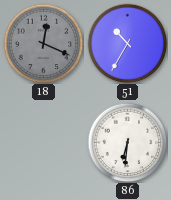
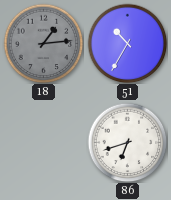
18: 12:19 -> 1:14
86: 6:31 -> 6:42
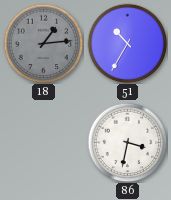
86: 6:42 -> 3:32
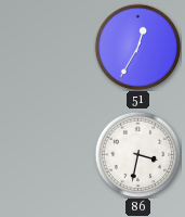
18: 1:14 -> none
51: 10:35 -> 12:35
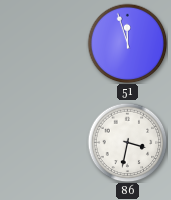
51: 12:35 -> 11:57
